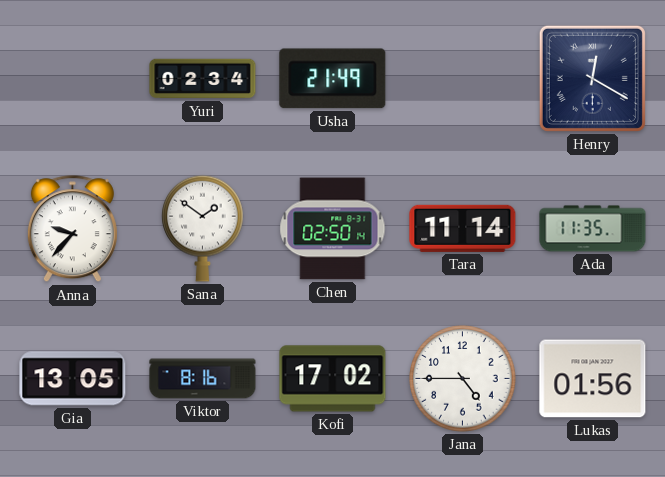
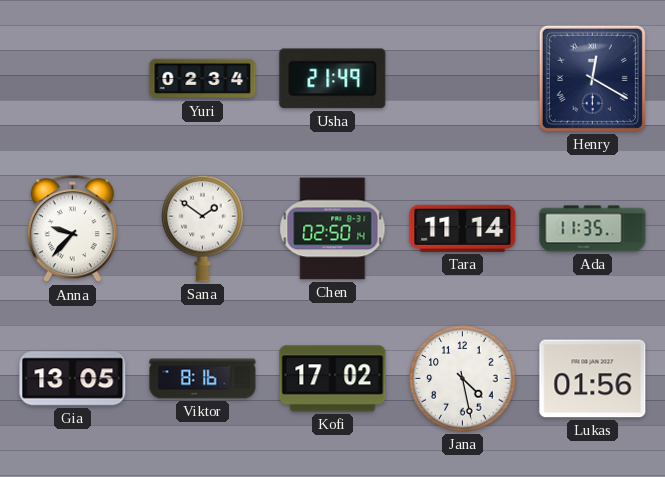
Jana: 4:45 -> 4:28
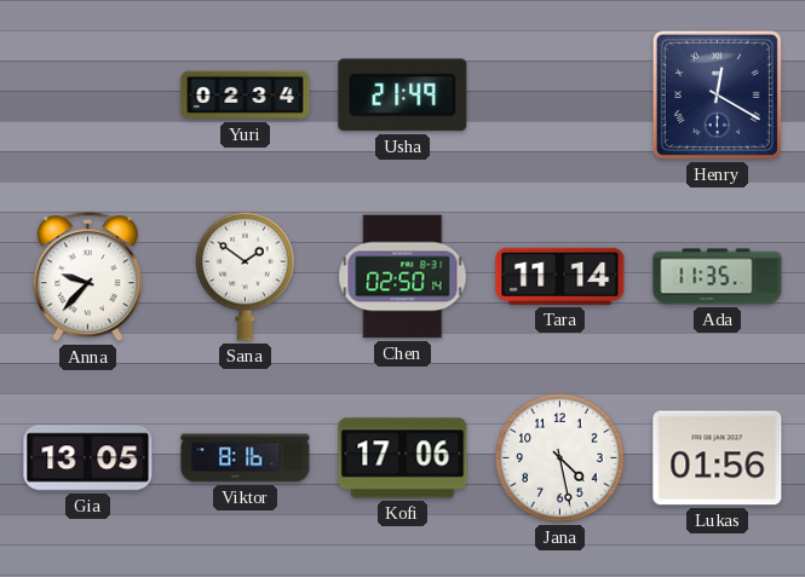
Kofi: 17:02 -> 17:06
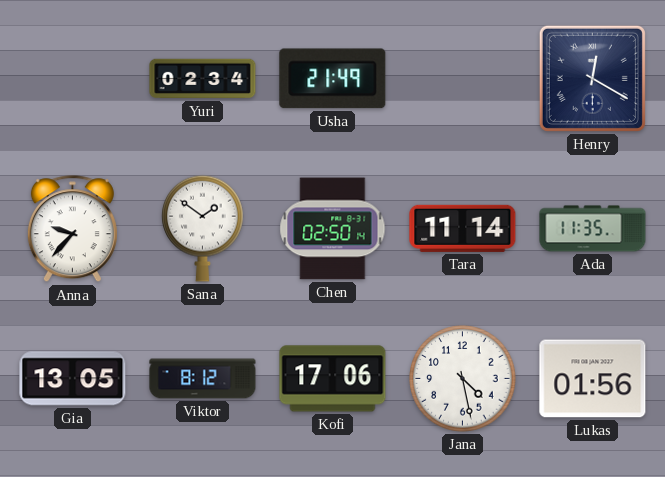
Viktor: 8:16 -> 8:12
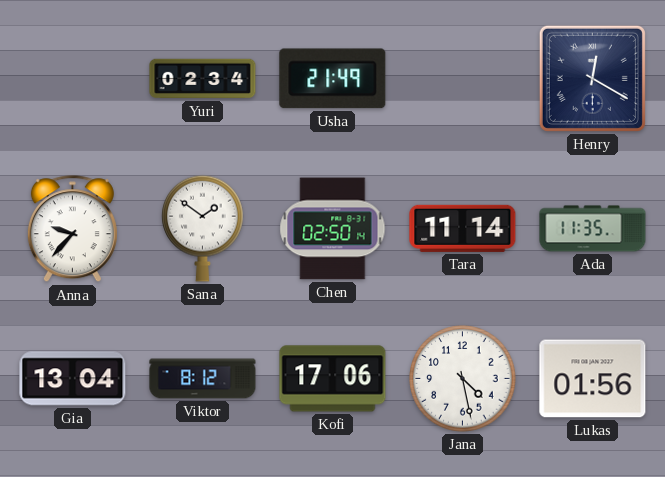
Gia: 13:05 -> 13:04
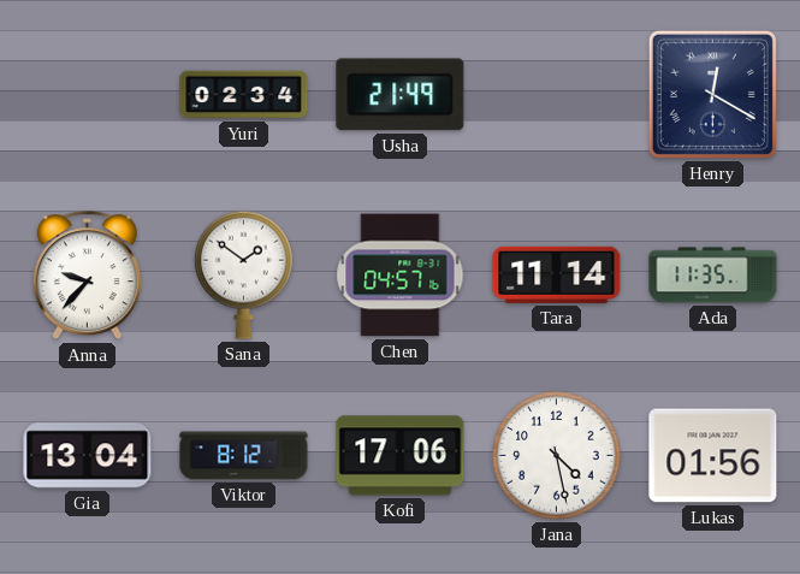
Chen: 02:50 -> 04:57
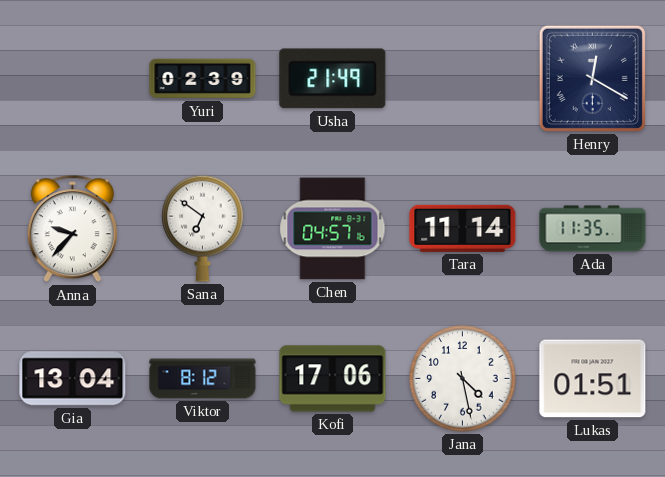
Yuri: 02:34 -> 02:39
Sana: 1:51 -> 6:51
Lukas: 01:56 -> 01:51
